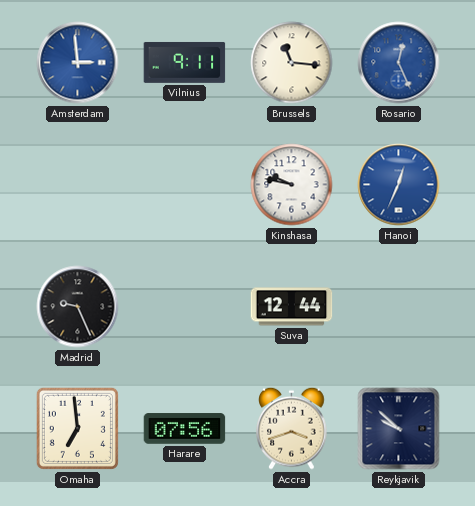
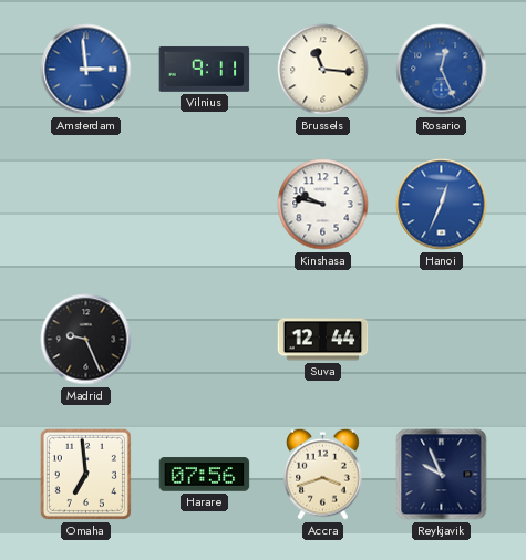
Reykjavik: 9:52 -> 9:56
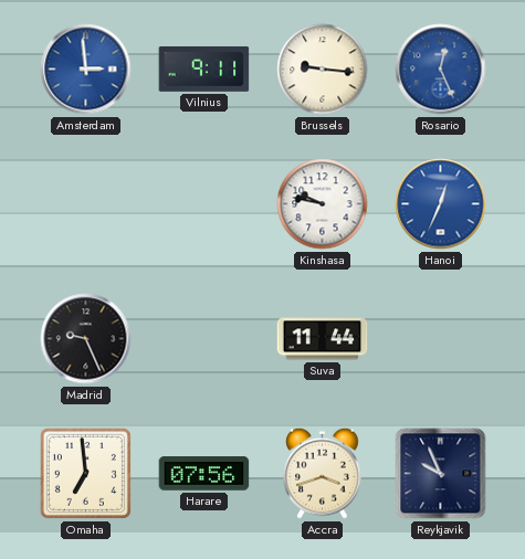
Brussels: 11:16 -> 9:16
Suva: 12:44 -> 11:44
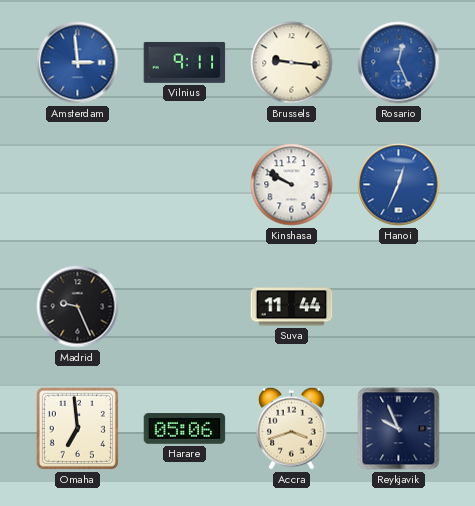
Kinshasa: 9:47 -> 9:50
Harare: 07:56 -> 05:06
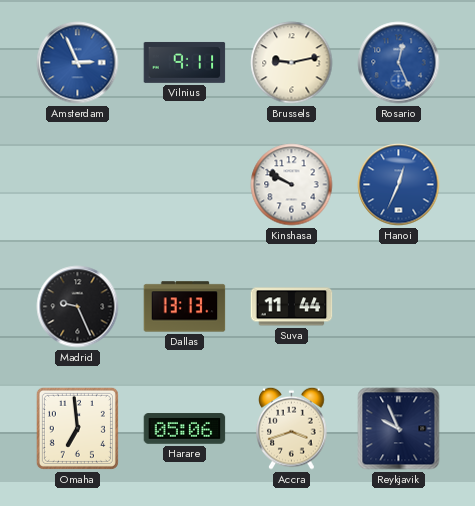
Amsterdam: 2:59 -> 2:56
Brussels: 9:16 -> 9:13
Dallas: none -> 13:13
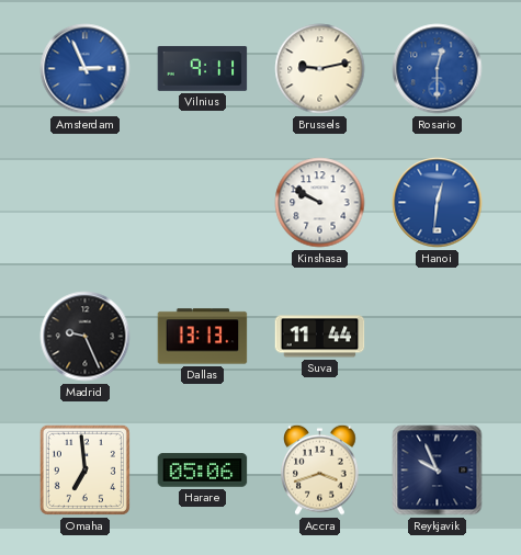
Rosario: 12:26 -> 12:30
Hanoi: 12:34 -> 12:31
